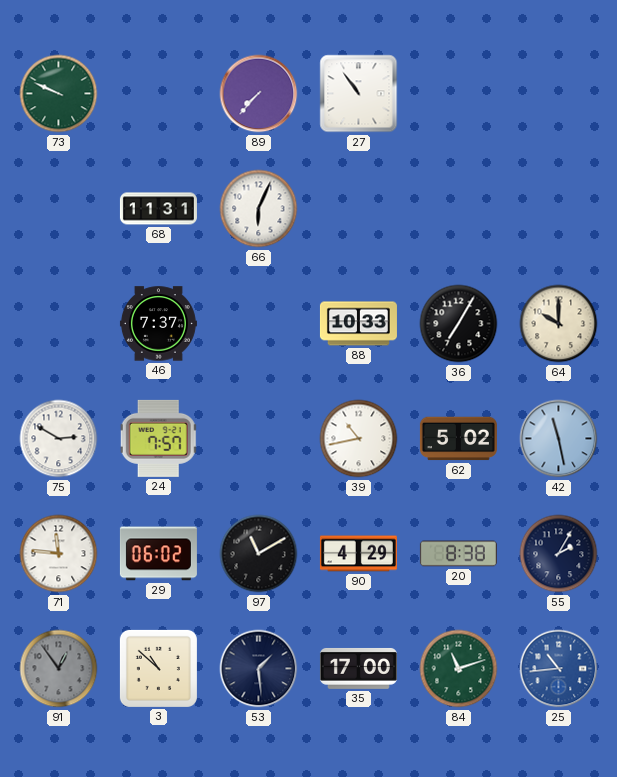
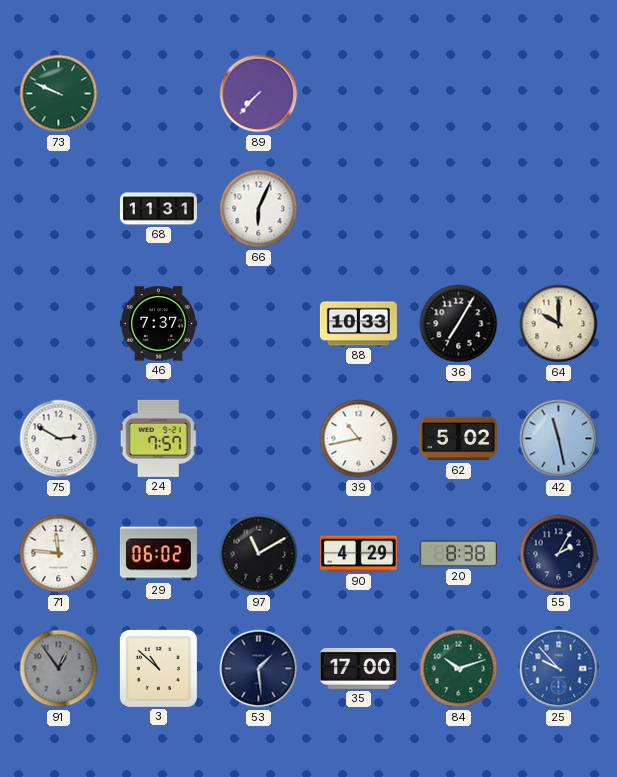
27: 10:54 -> none
84: 11:12 -> 10:12
25: 10:44 -> 9:53
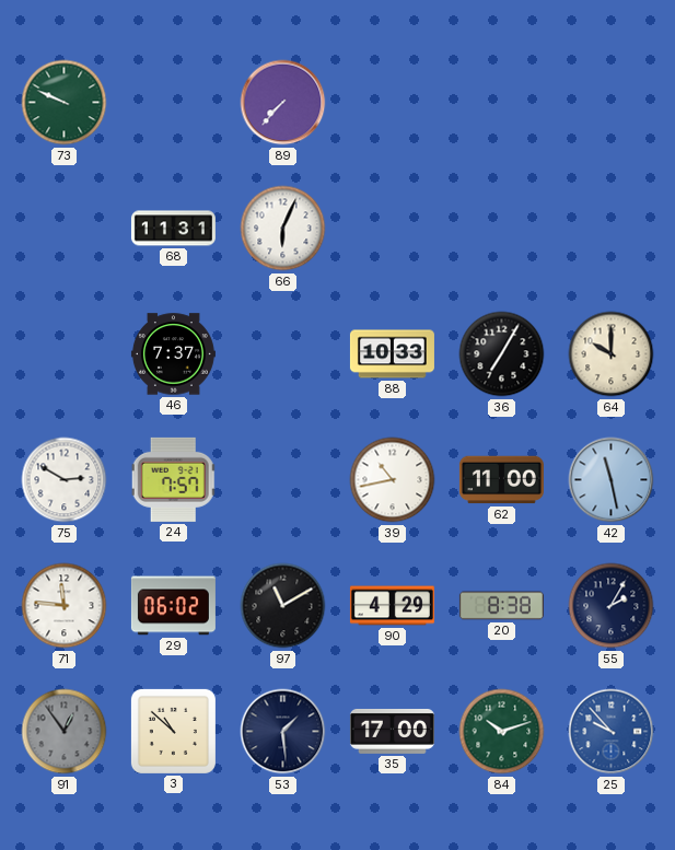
62: 5:02 -> 11:00
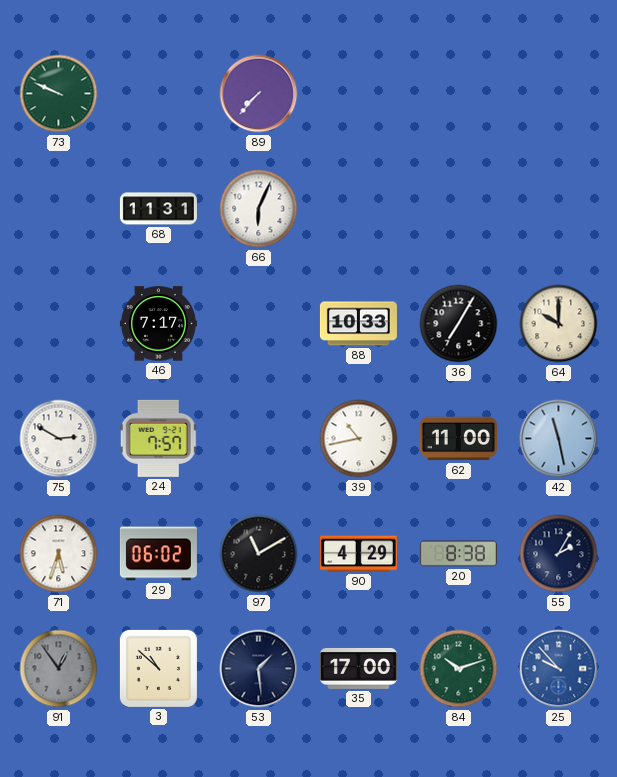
46: 7:37 -> 7:17
71: 11:46 -> 5:33
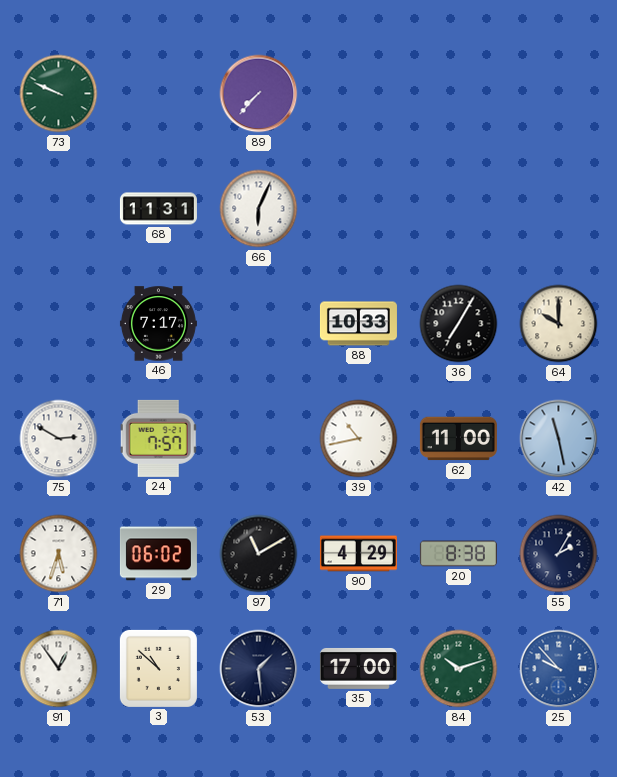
91 dial: grey -> white
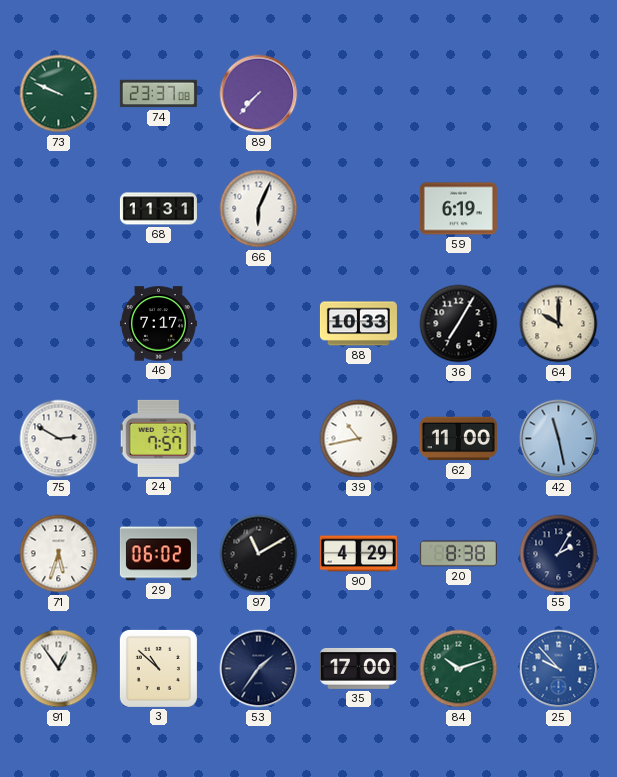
74: none -> 23:37
59: none -> 6:19
53: 1:29 -> 1:36
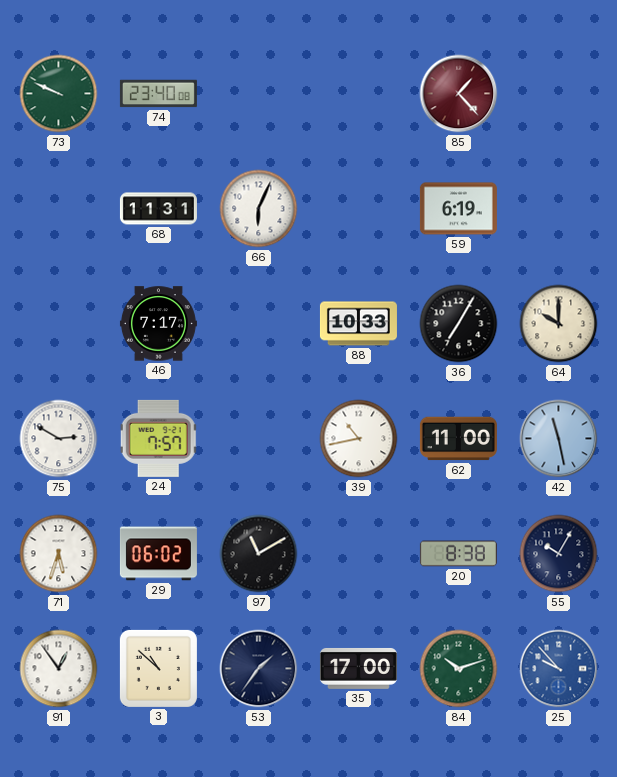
74: 23:37 -> 23:40
89: 7:37 -> none
85: none -> 1:23
90: 4:29 -> none
55: 2:05 -> 10:05
